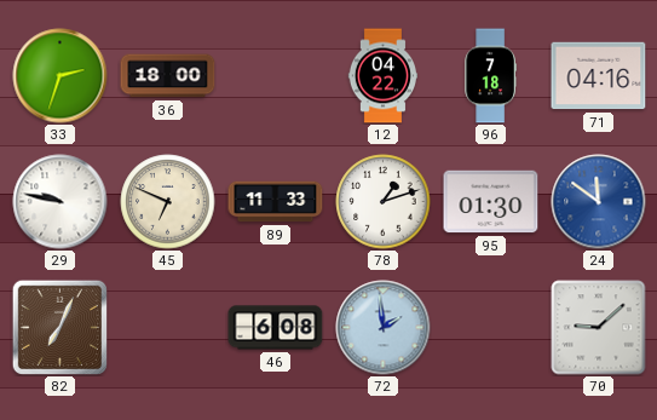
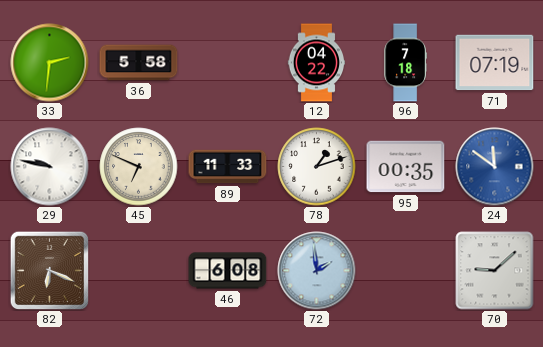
33: 2:33 -> 2:31
36: 18:00 -> 5:58
71: 04:16 -> 07:19
95: 01:30 -> 00:35
82: 7:04 -> 6:19
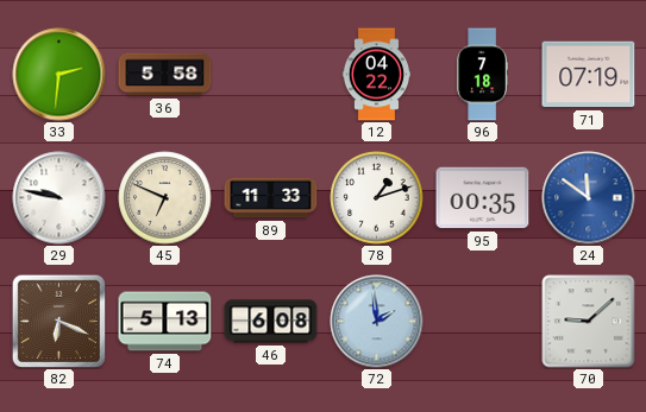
74: none -> 5:13
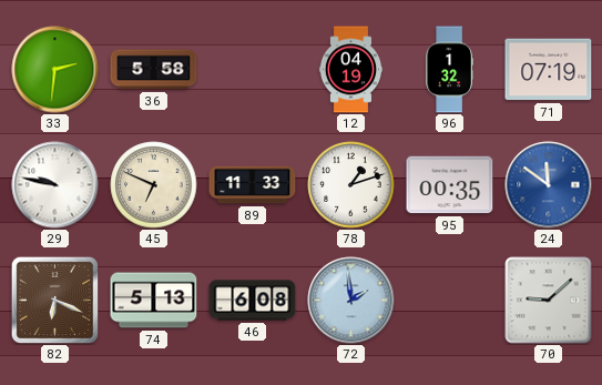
12: 04:22 -> 04:19
96: 7:18 -> 1:32
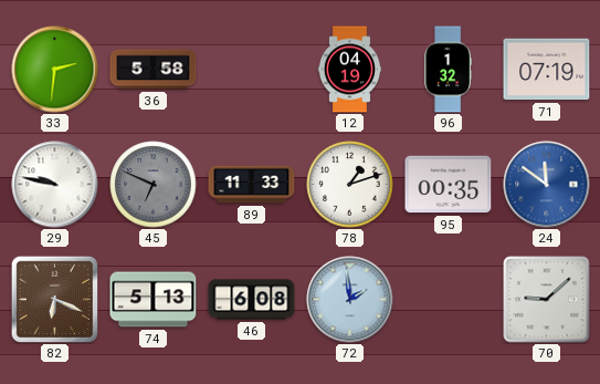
45 dial: cream -> grey
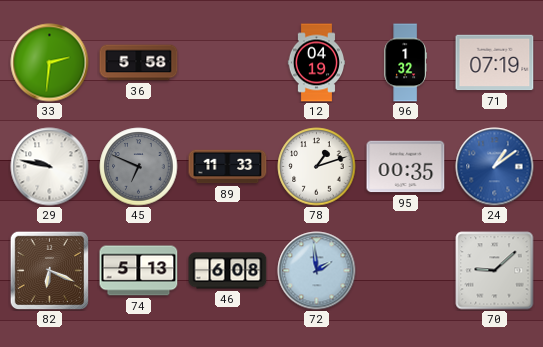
24: 11:51 -> 1:09
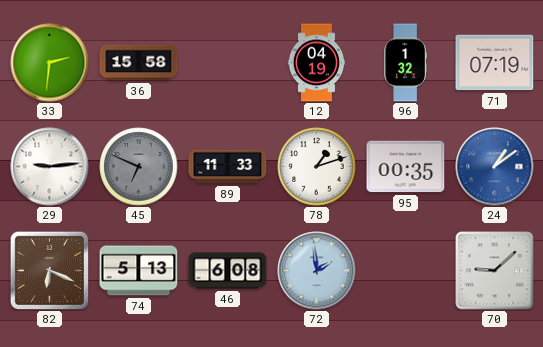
36: 5:58 -> 15:58
29: 9:47 -> 9:14
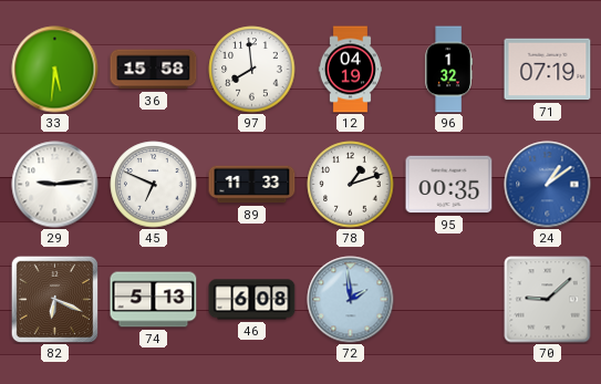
33: 2:31 -> 5:31
97: none -> 7:59
45 dial: grey -> white
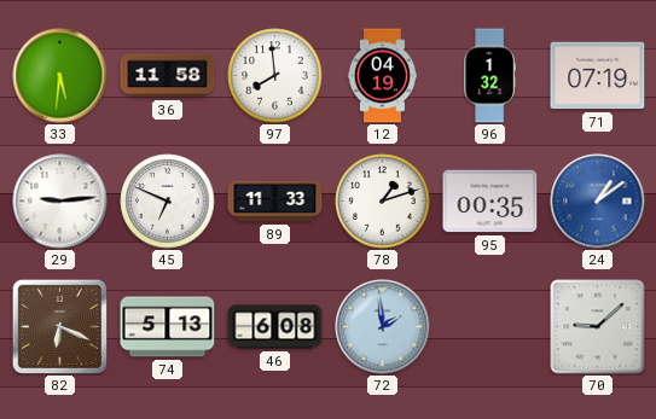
36: 15:58 -> 11:58
